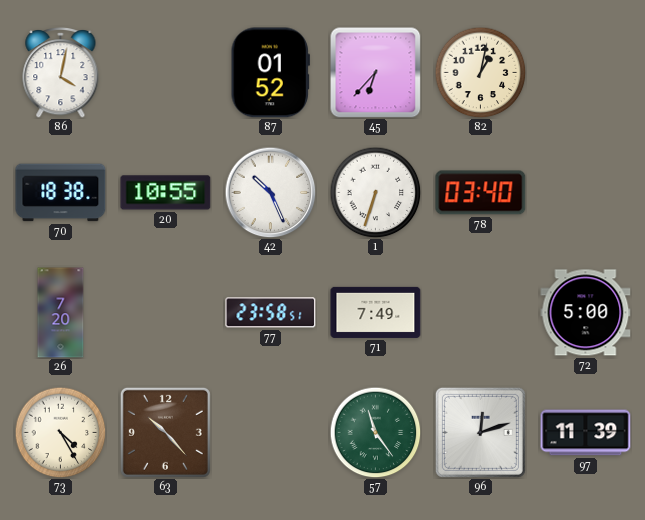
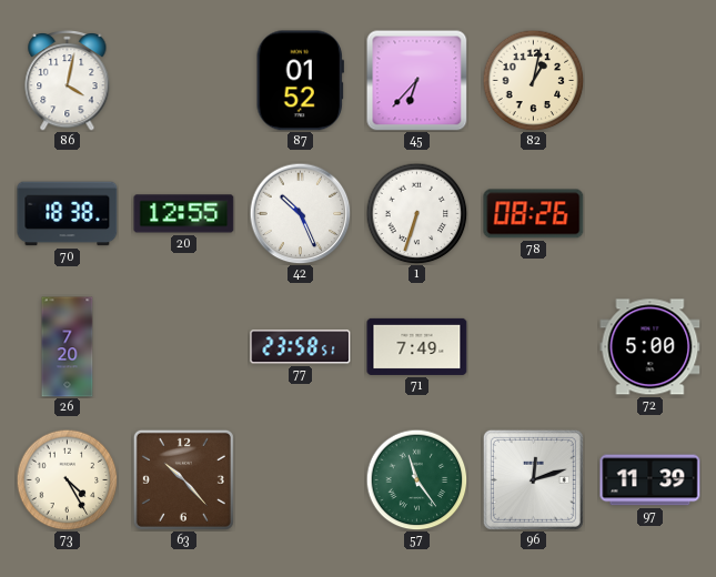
20: 10:55 -> 12:55
78: 03:40 -> 08:26
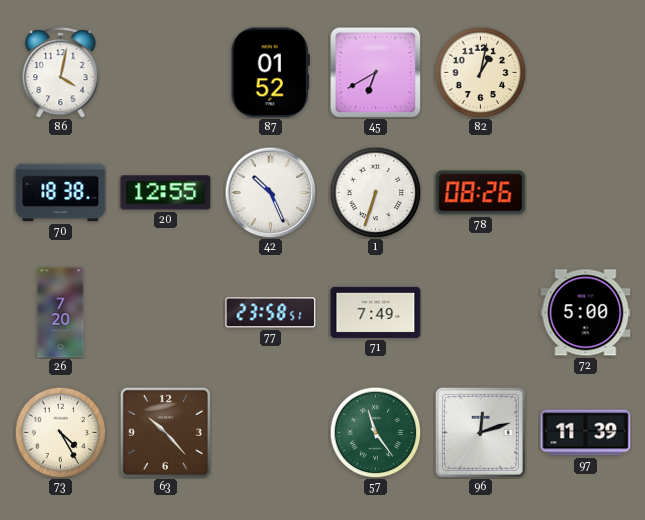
45: 6:37 -> 6:40
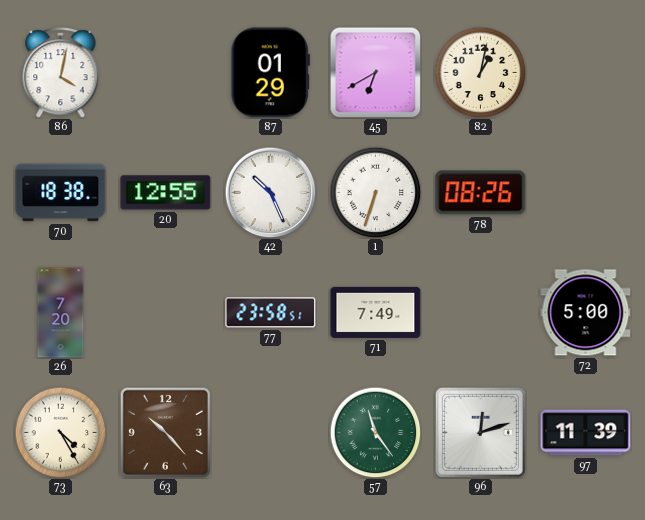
87: 01:52 -> 01:29
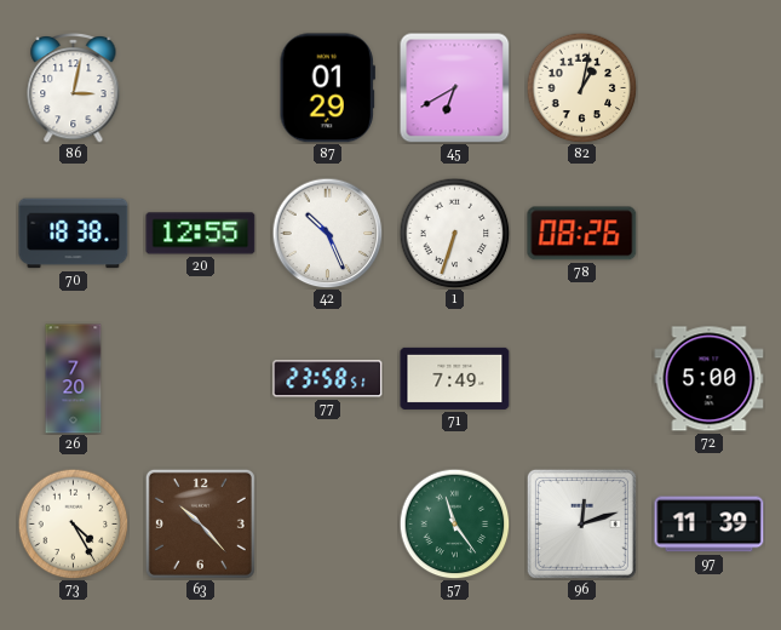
86: 4:02 -> 3:02
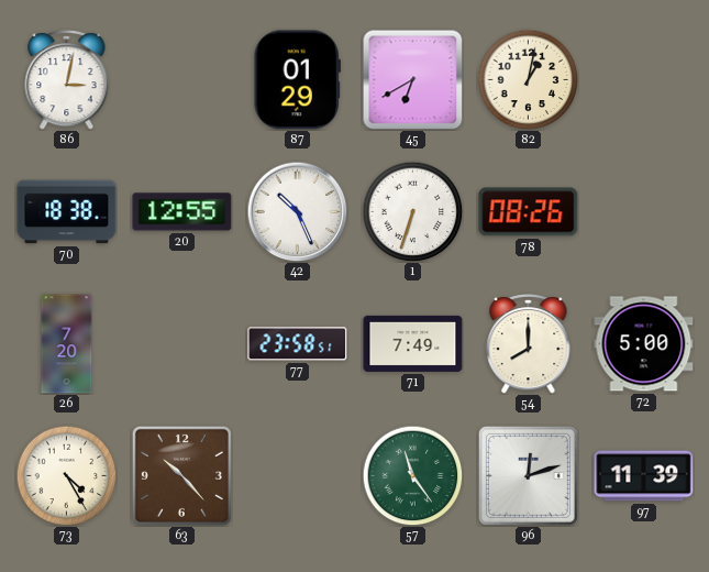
54: none -> 8:00
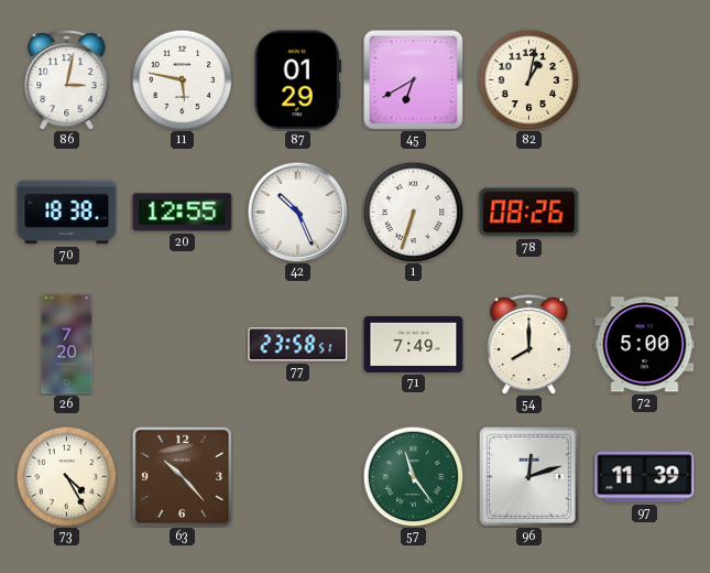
11: none -> 5:47
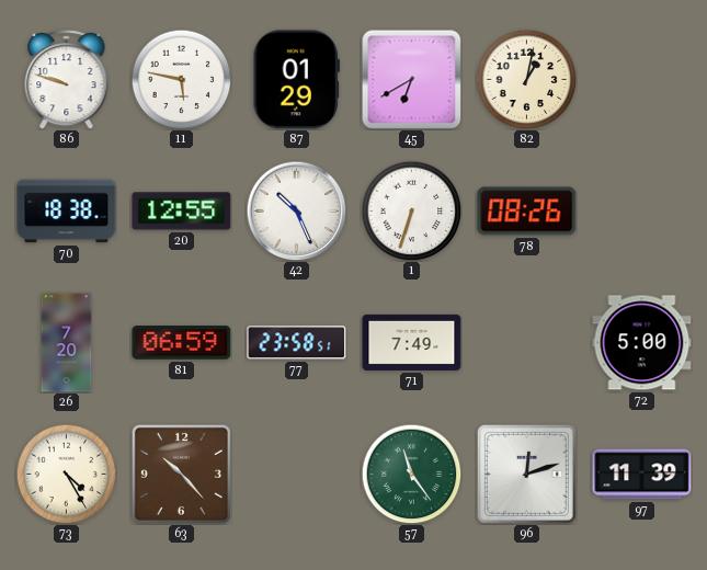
86: 3:02 -> 9:48
81: none -> 06:59
54: 8:00 -> none
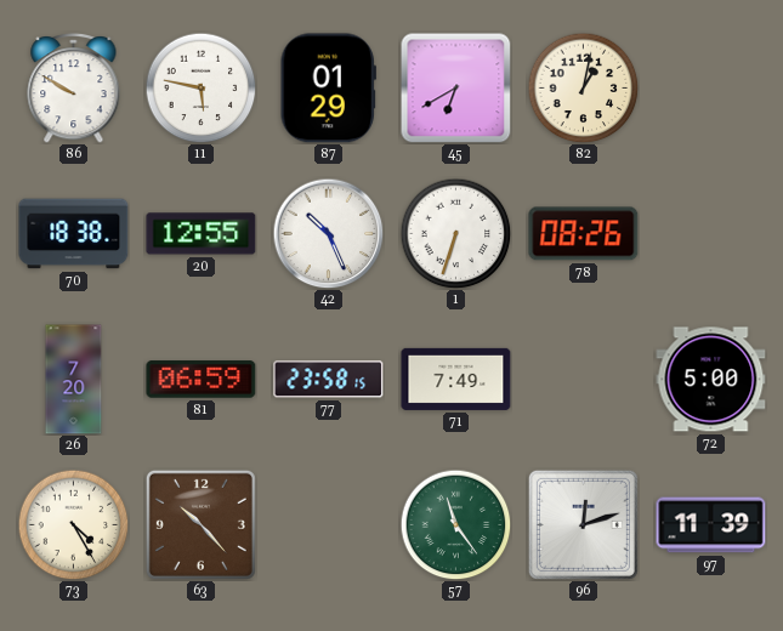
86: 9:48 -> 9:50
77: 23:58:51 -> 23:58:15
